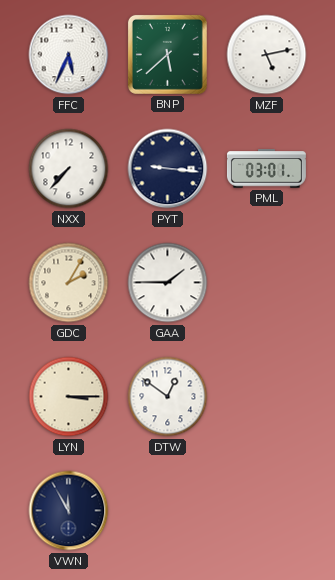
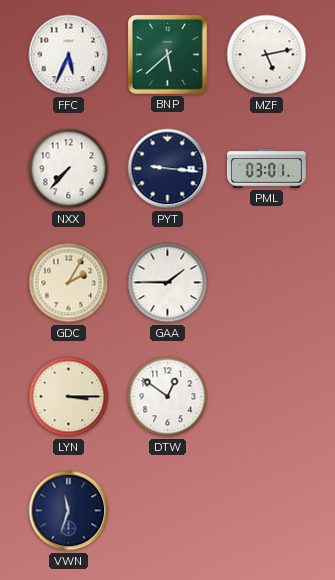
VWN: 11:55 -> 11:33
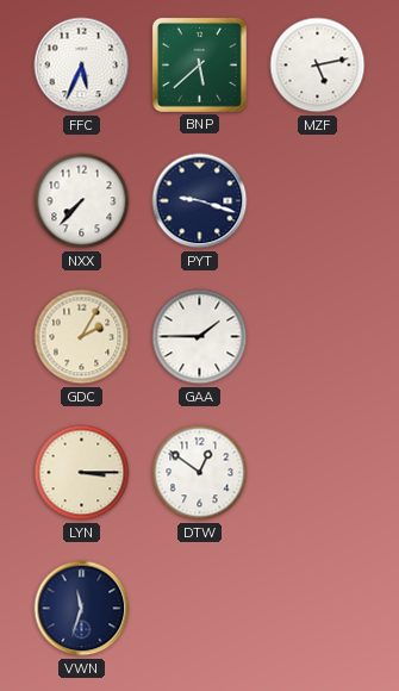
PYT: 9:16 -> 9:18
PML: 03:01 -> none
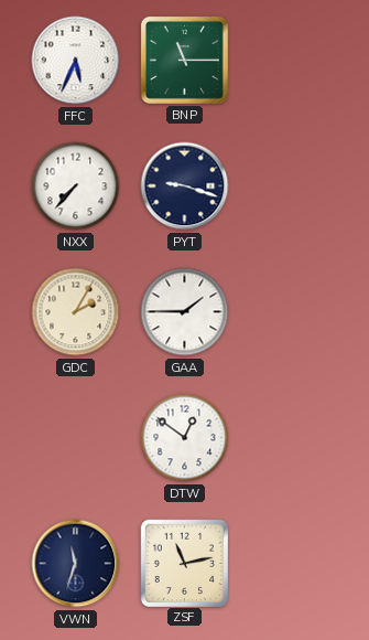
BNP: 5:38 -> 11:15
MZF: 5:13 -> none
LYN: 3:15 -> none
ZSF: none -> 11:13
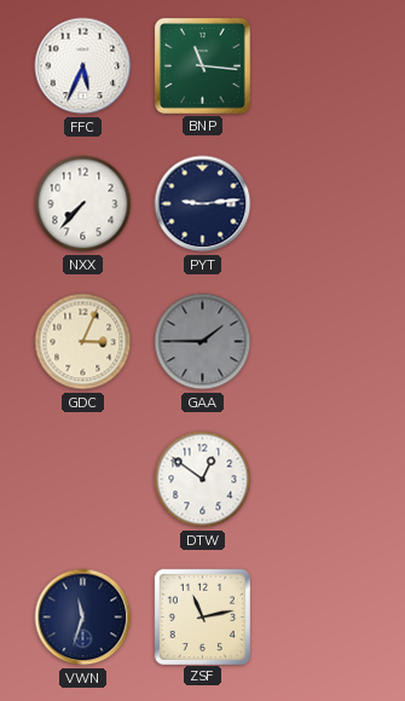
BNP: 11:15 -> 11:16
PYT: 9:18 -> 9:14
GDC: 2:05 -> 3:04
GAA dial: white -> grey
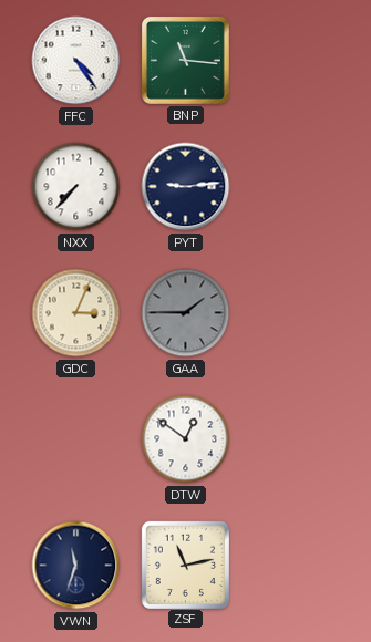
FFC: 5:34 -> 4:24
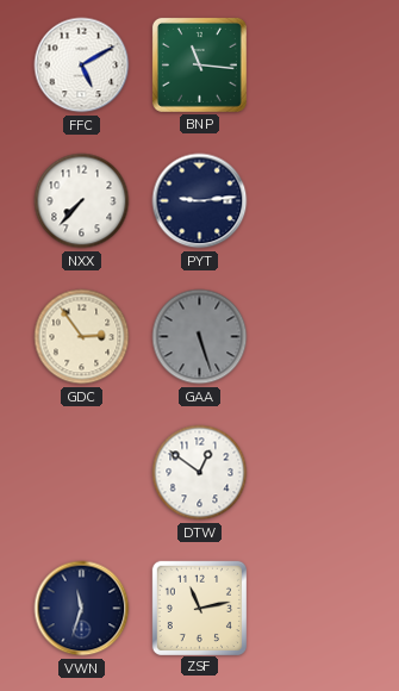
FFC: 4:24 -> 5:10
GDC: 3:04 -> 2:54
GAA: 1:45 -> 5:27
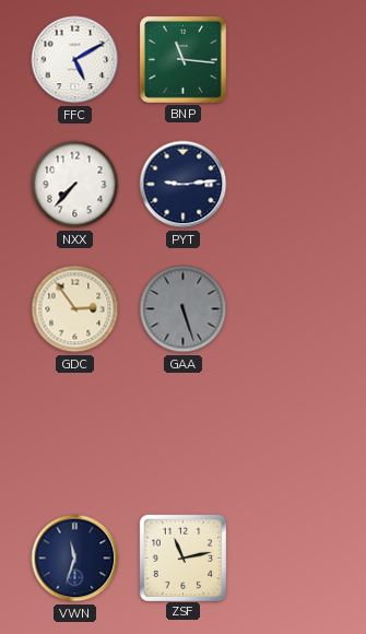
DTW: 12:51 -> none
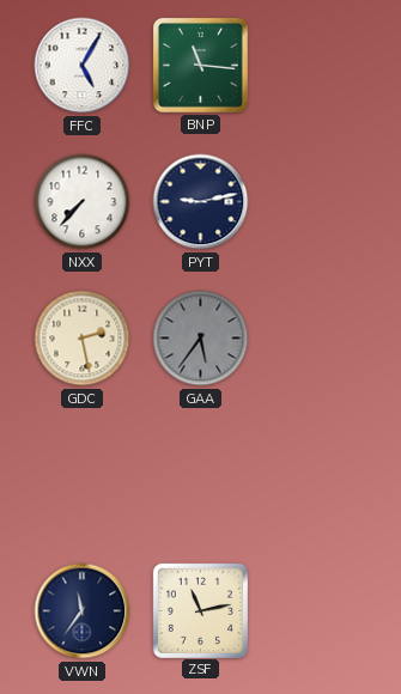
FFC: 5:10 -> 5:05
PYT: 9:14 -> 9:13
GDC: 2:54 -> 2:28
GAA: 5:27 -> 5:36
VWN: 11:33 -> 11:36
